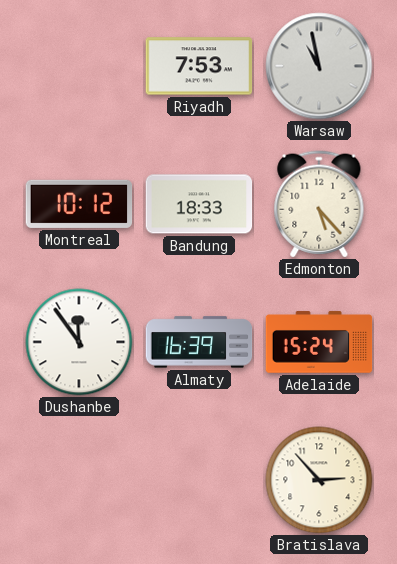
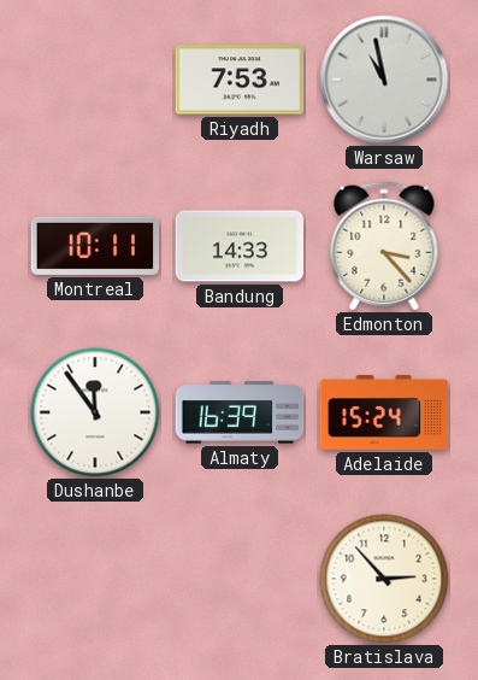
Montreal: 10:12 -> 10:11
Bandung: 18:33 -> 14:33
Edmonton: 5:23 -> 3:23
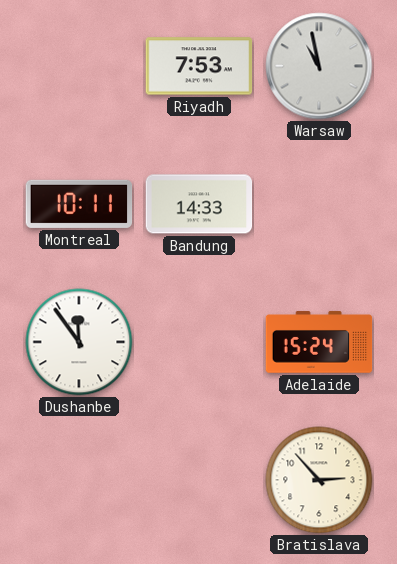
Edmonton: 3:23 -> none
Almaty: 16:39 -> none
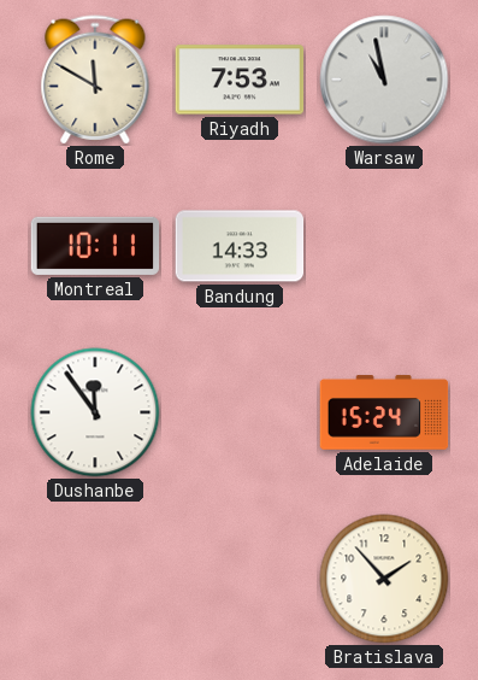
Rome: none -> 11:50
Bratislava: 2:53 -> 1:53
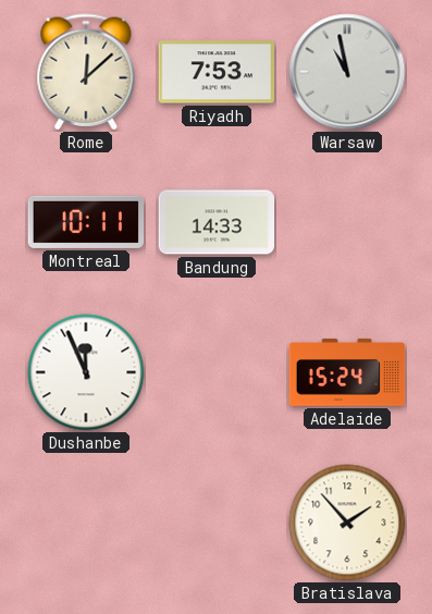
Rome: 11:50 -> 12:08
Dushanbe: 11:54 -> 11:56
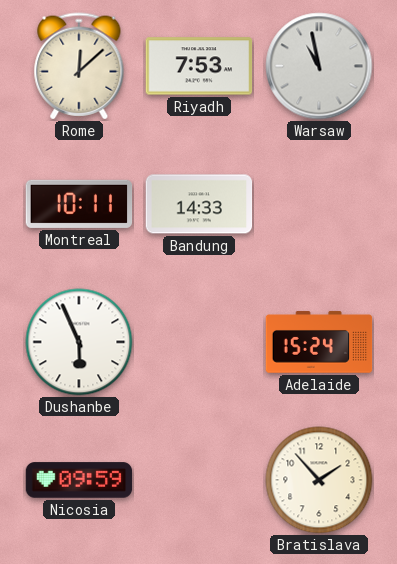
Dushanbe: 11:56 -> 5:56
Nicosia: none -> 09:59
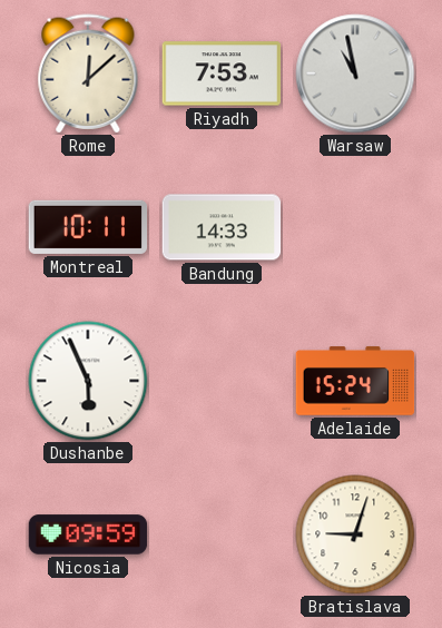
Bratislava: 1:53 -> 9:03
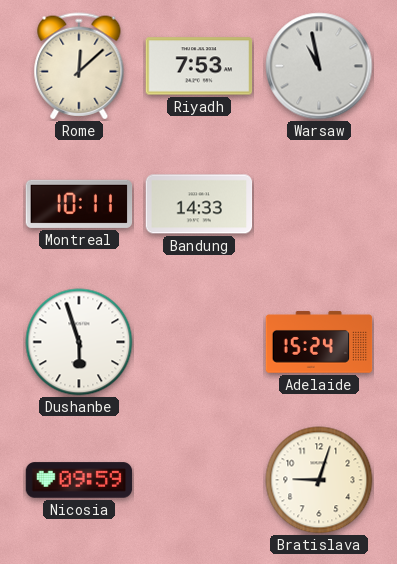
Dushanbe: 5:56 -> 5:57
